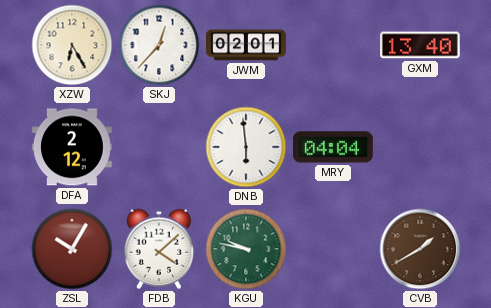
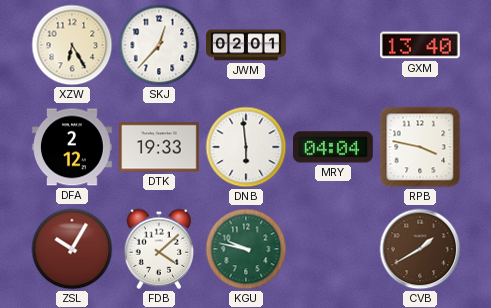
DTK: none -> 19:33
RPB: none -> 3:47
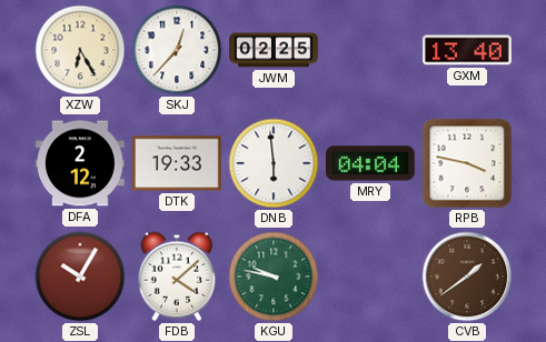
JWM: 02:01 -> 02:25
CVB: 1:40 -> 1:39
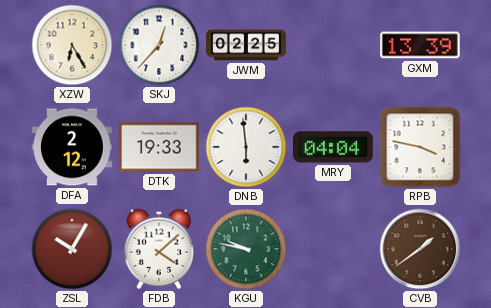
GXM: 13:40 -> 13:39
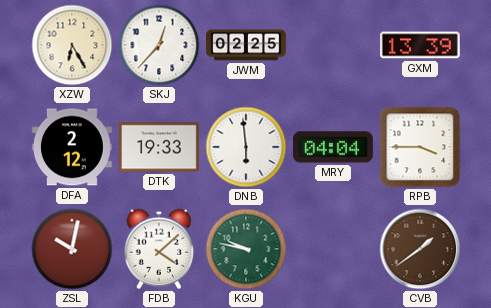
RPB: 3:47 -> 3:45
ZSL: 10:05 -> 10:02
